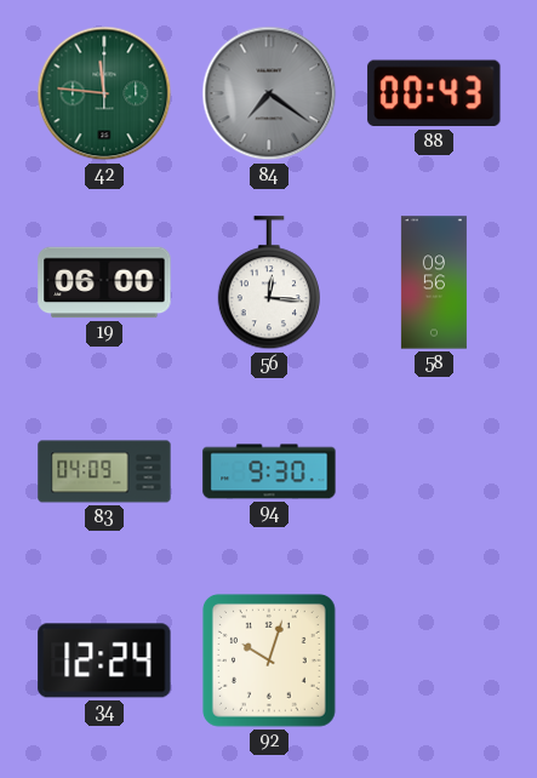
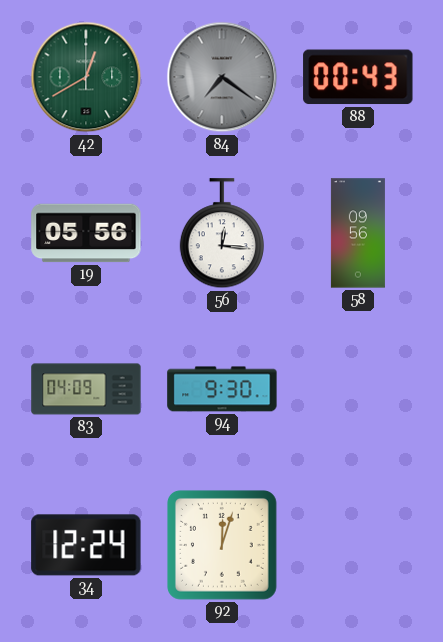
42: 11:46 -> 12:40
19: 06:00 -> 05:56
92: 10:03 -> 12:03
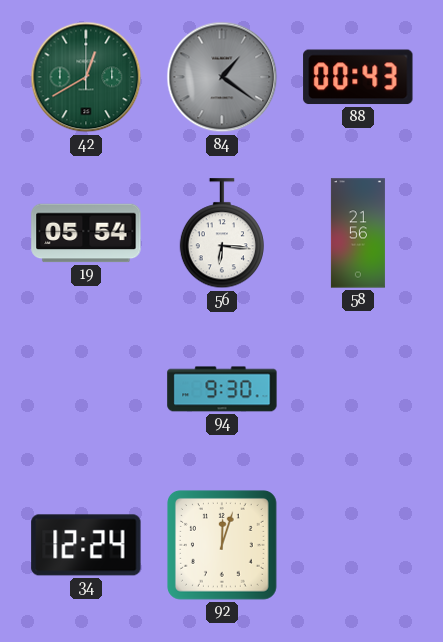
84: 7:21 -> 1:21
19: 05:56 -> 05:54
56: 12:16 -> 6:16
58: 09:56 -> 21:56
83: 04:09 -> none
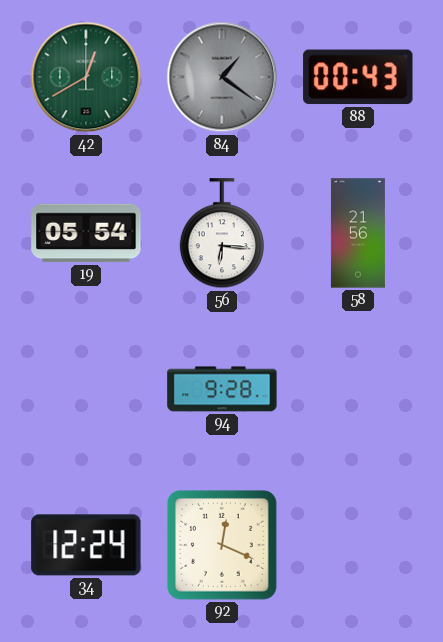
94: 9:30 -> 9:28
92: 12:03 -> 12:19
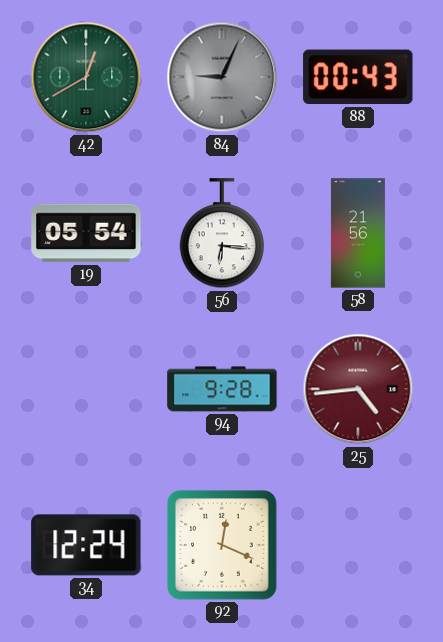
84: 1:21 -> 9:04
25: none -> 4:44
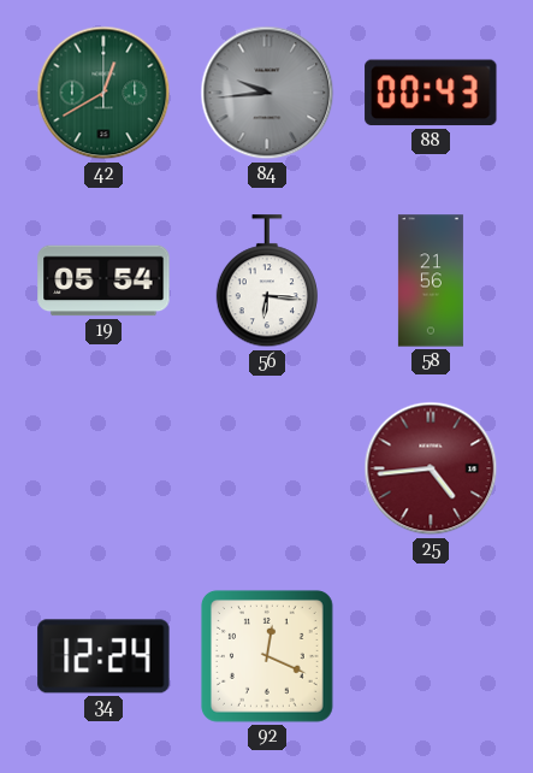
84: 9:04 -> 9:44
94: 9:28 -> none
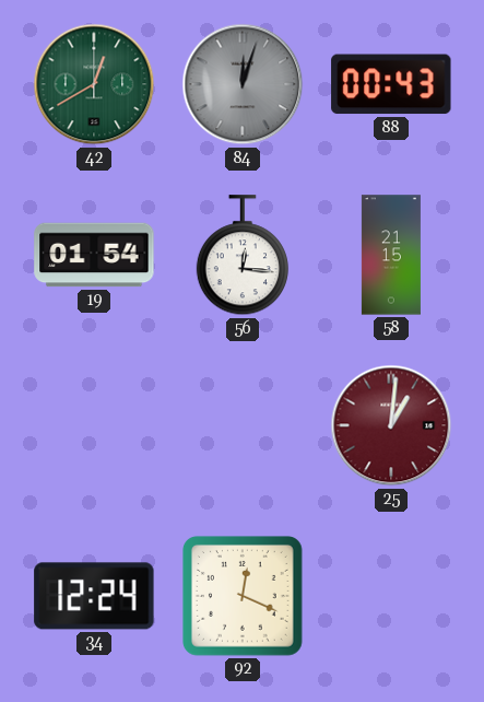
84: 9:44 -> 12:03
19: 05:54 -> 01:54
56: 6:16 -> 12:16
58: 21:56 -> 21:15
25: 4:44 -> 1:01
